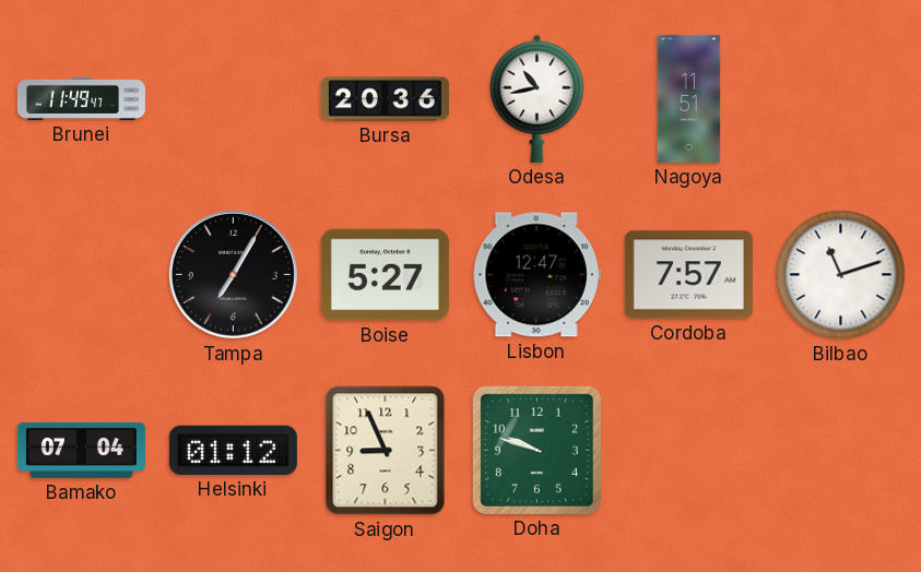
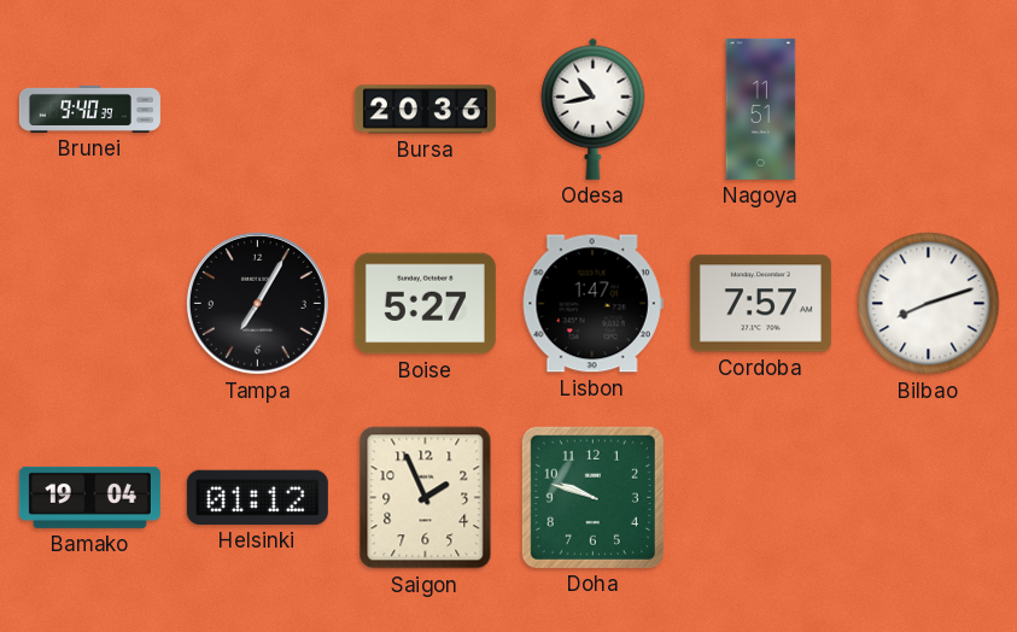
Brunei: 11:49 -> 9:40
Lisbon: 12:47 -> 1:47
Bilbao: 11:12 -> 8:12
Bamako: 07:04 -> 19:04
Saigon: 8:56 -> 1:56
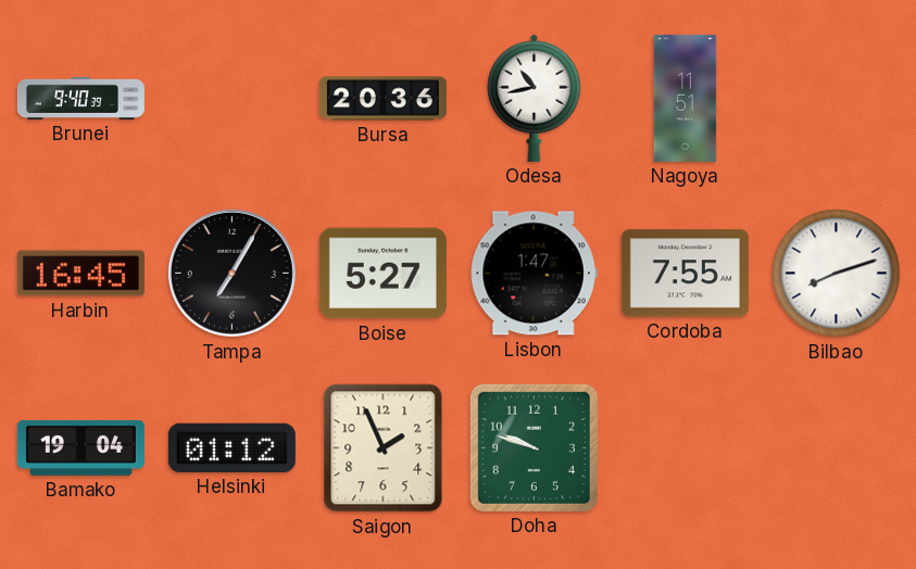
Harbin: none -> 16:45
Cordoba: 7:57 -> 7:55
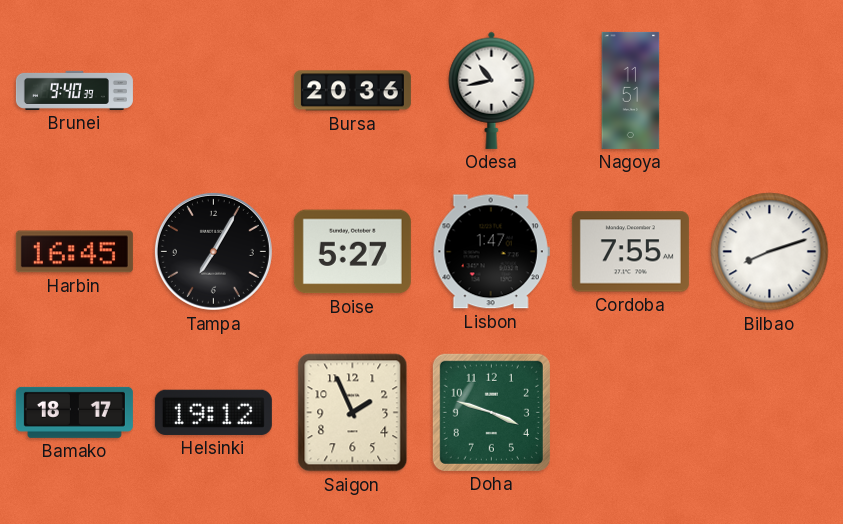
Bamako: 19:04 -> 18:17
Helsinki: 01:12 -> 19:12
Doha: 9:48 -> 3:48
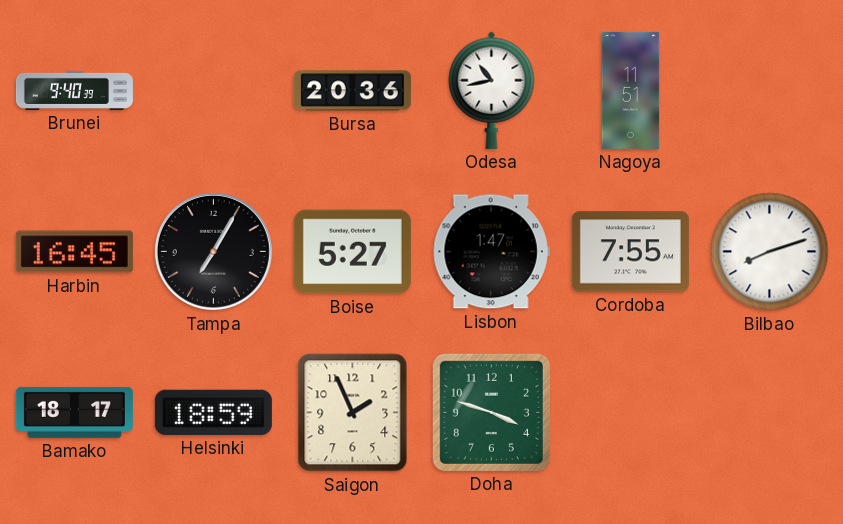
Helsinki: 19:12 -> 18:59
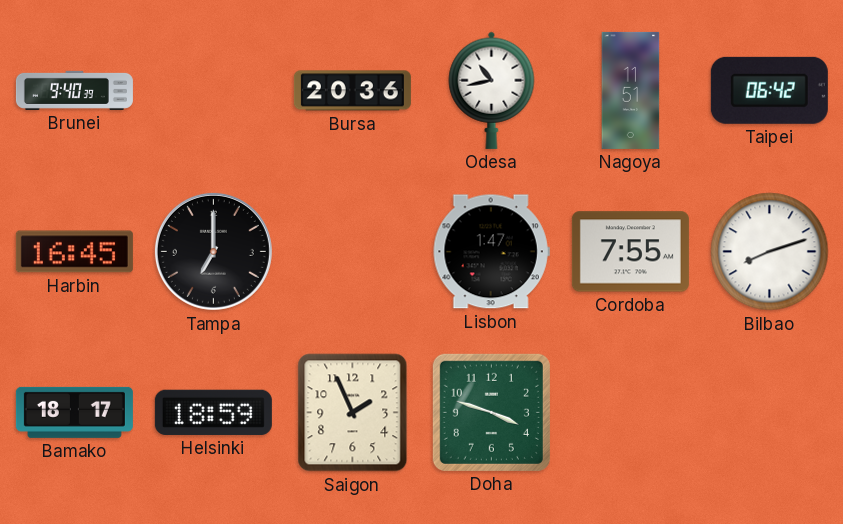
Taipei: none -> 06:42
Tampa: 7:05 -> 7:00
Boise: 5:27 -> none
